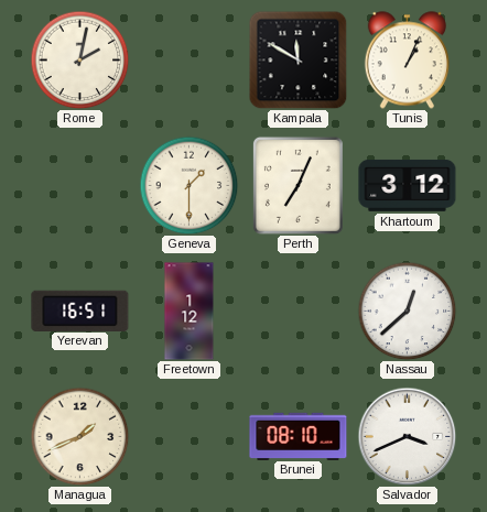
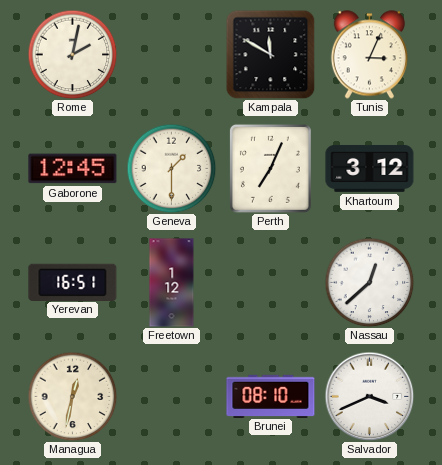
Tunis: 1:04 -> 3:04
Gaborone: none -> 12:45
Managua: 1:41 -> 12:32
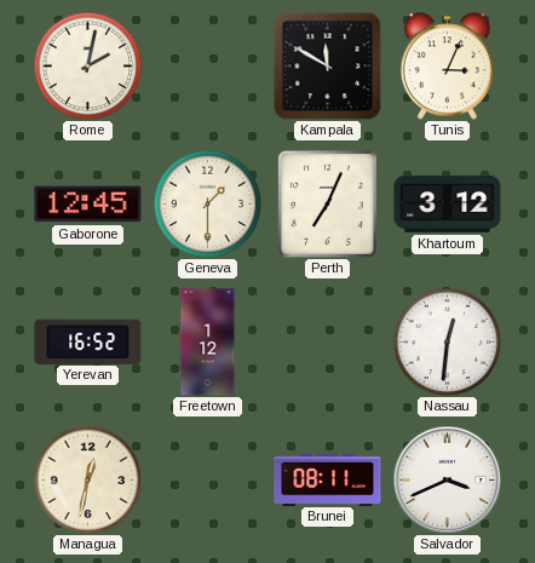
Yerevan: 16:51 -> 16:52
Nassau: 12:38 -> 12:31
Brunei: 08:10 -> 08:11
